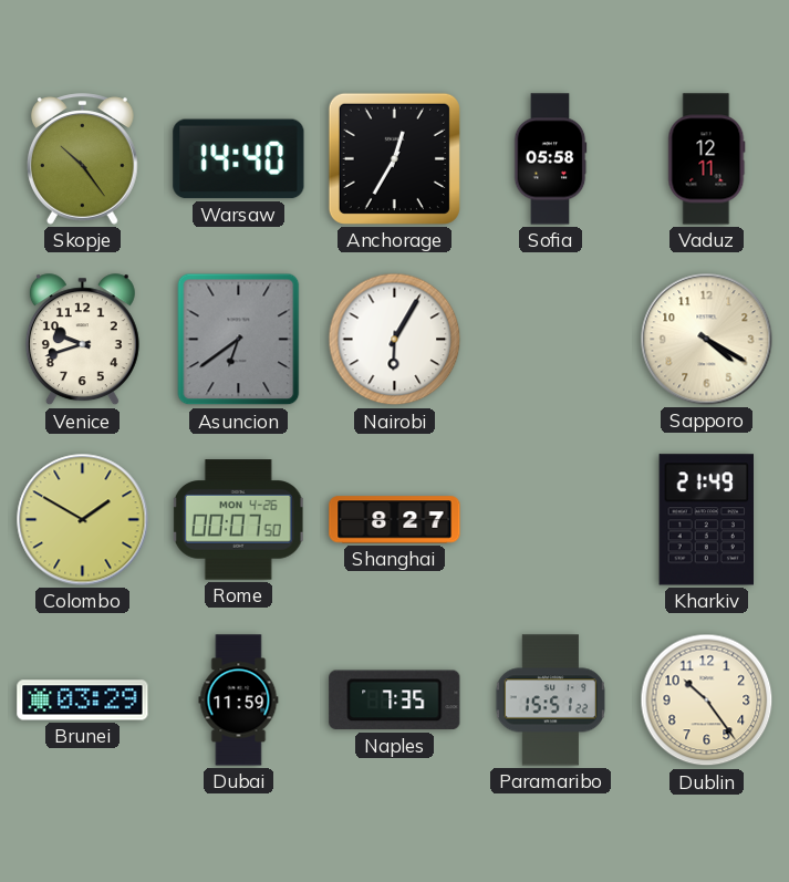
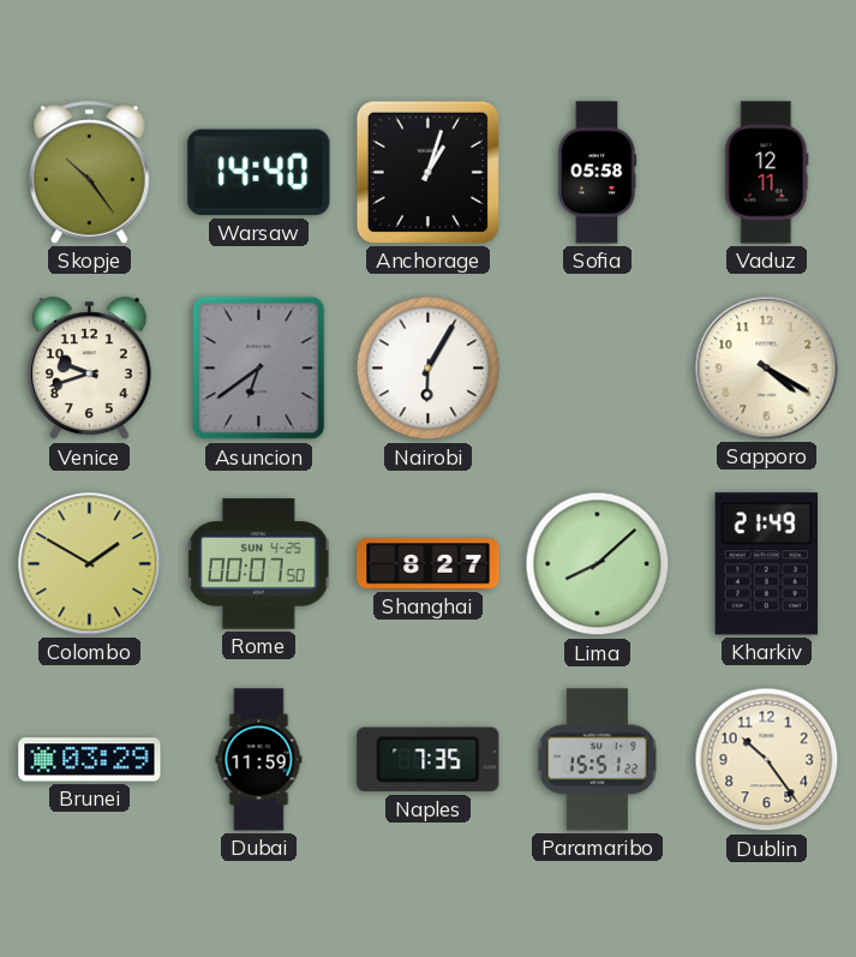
Anchorage: 12:35 -> 1:03
Rome date: MON 4-26 -> SUN 4-25
Lima: none -> 8:08
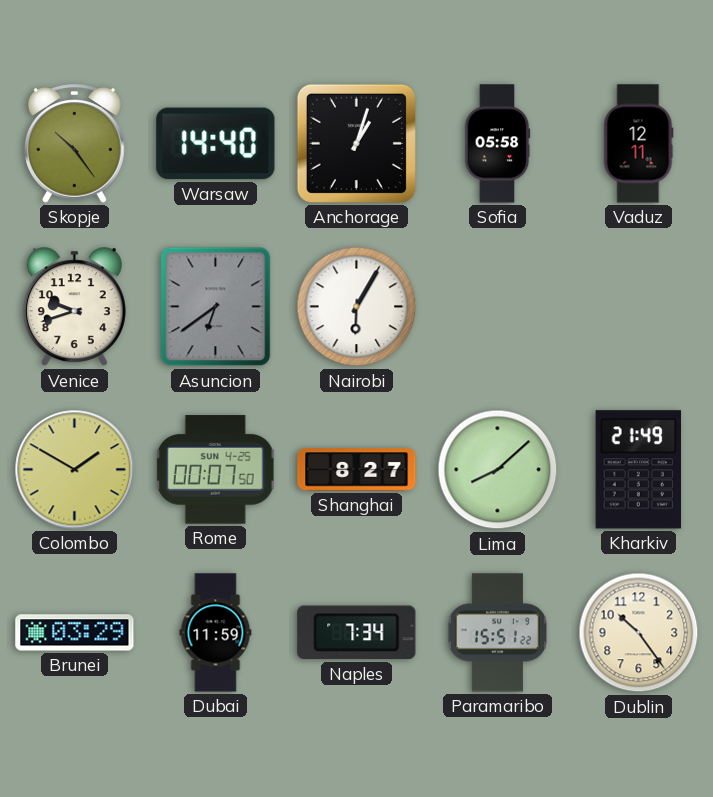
Sapporo: 4:20 -> none
Naples: 7:35 -> 7:34
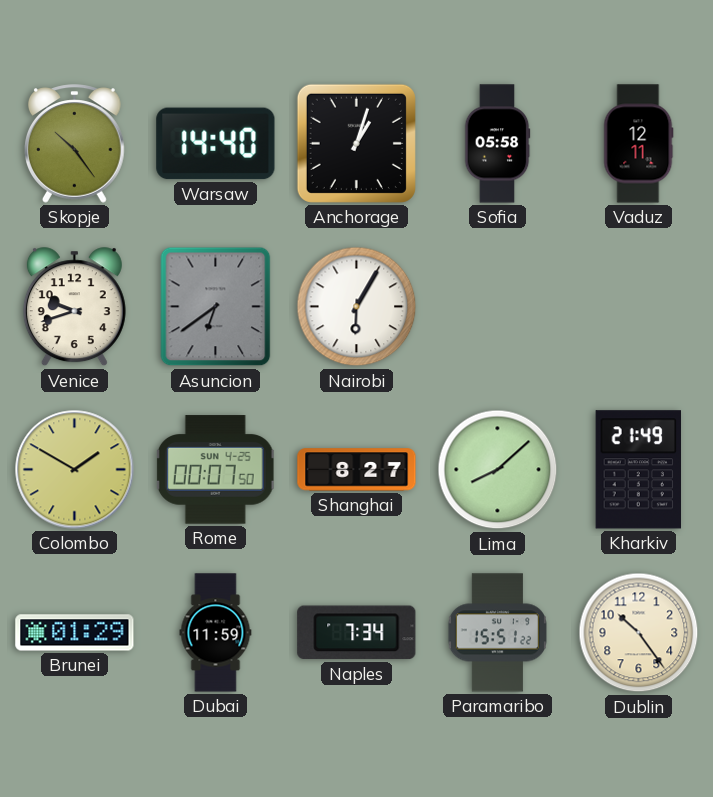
Brunei: 03:29 -> 01:29
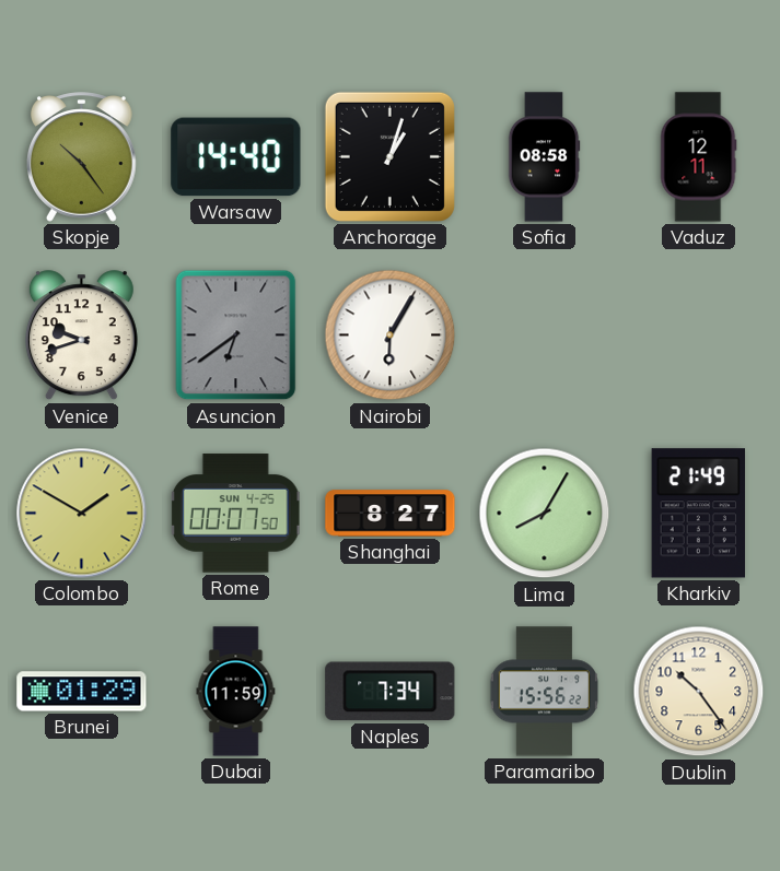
Sofia: 05:58 -> 08:58
Lima: 8:08 -> 8:05
Paramaribo: 15:51 -> 15:56
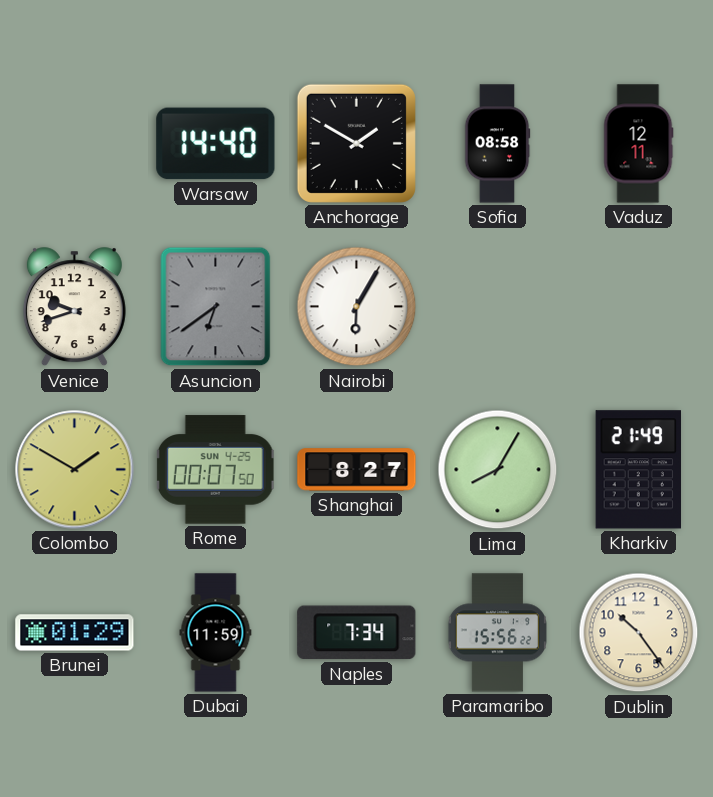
Skopje: 10:24 -> none
Anchorage: 1:03 -> 1:50
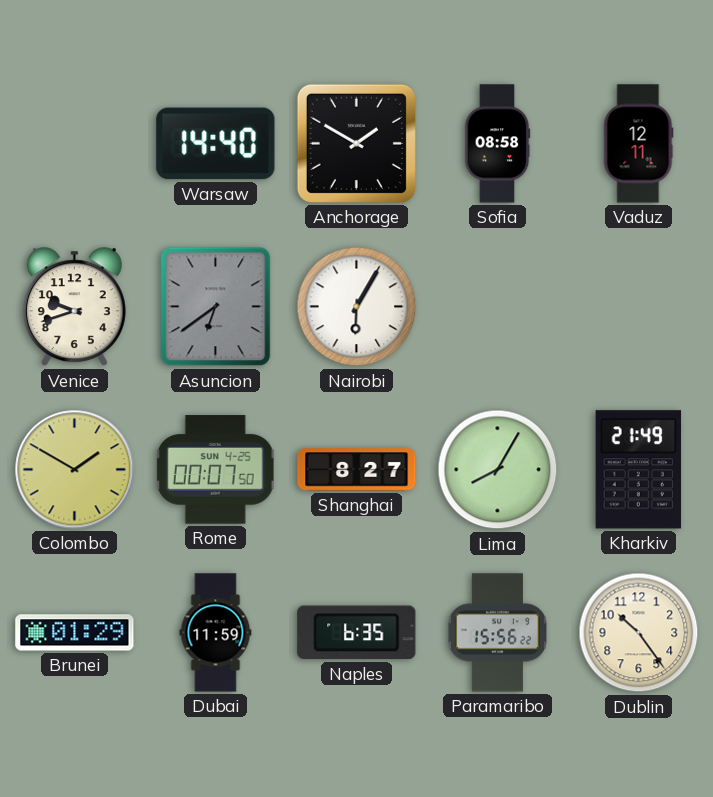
Naples: 7:34 -> 6:35
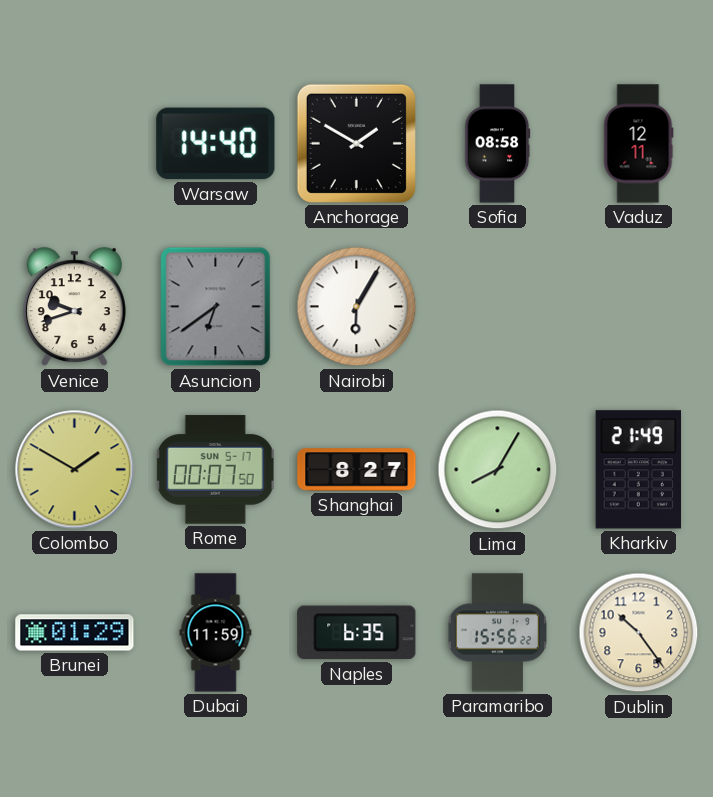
Rome date: SUN 4-25 -> SUN 5-17
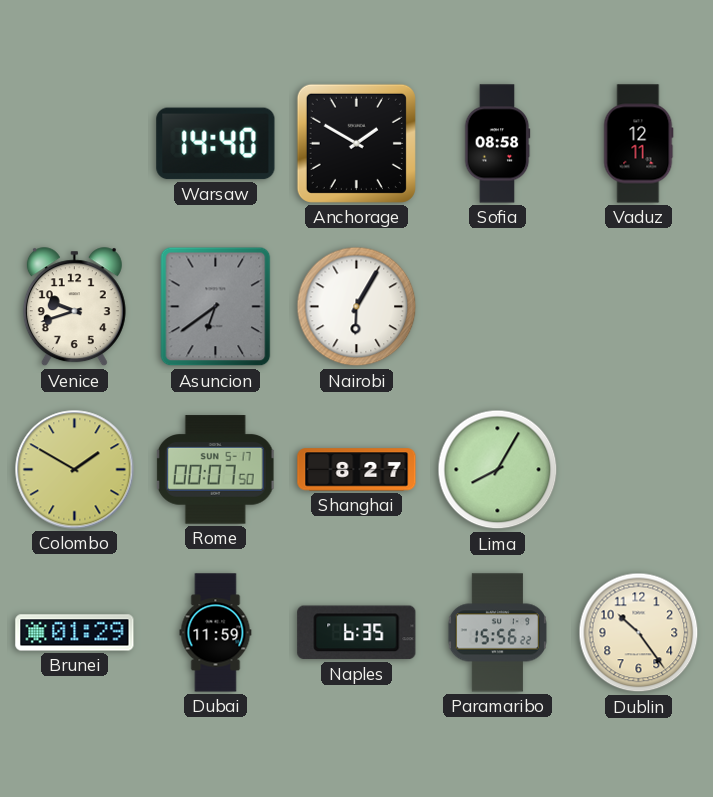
Kharkiv: 21:49 -> none
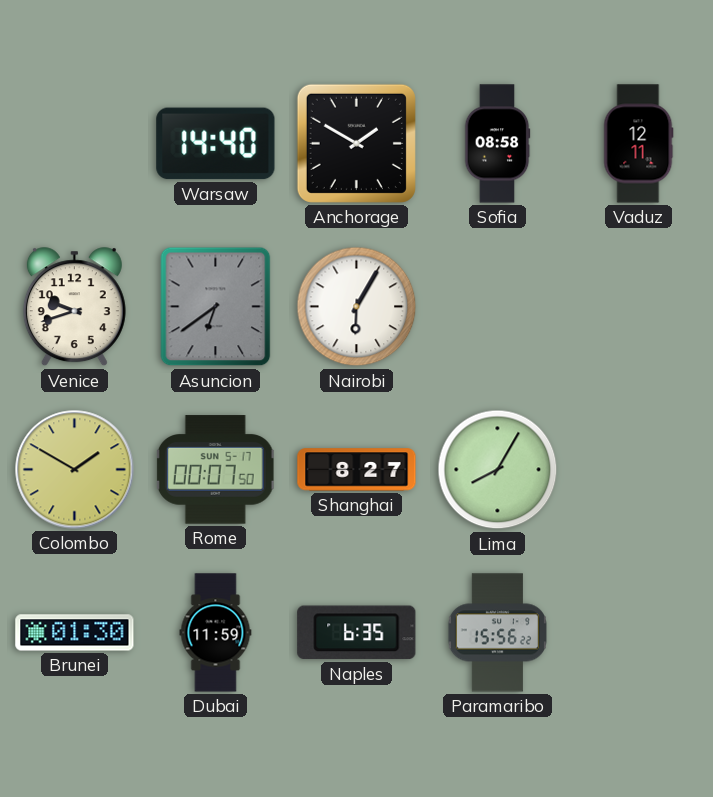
Brunei: 01:29 -> 01:30
Dublin: 10:24 -> none
